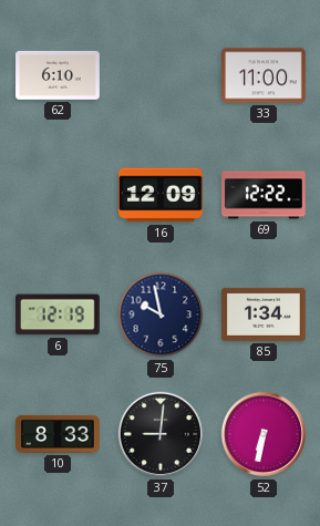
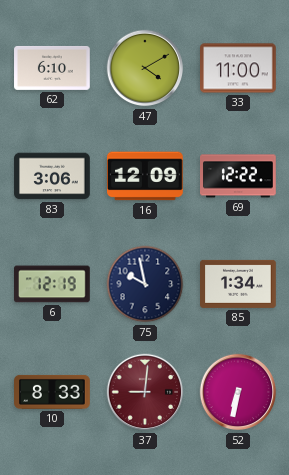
47: none -> 4:10
83: none -> 3:06
37 dial: black -> burgundy
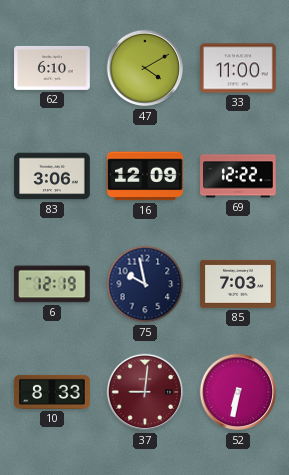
85: 1:34 -> 7:03
